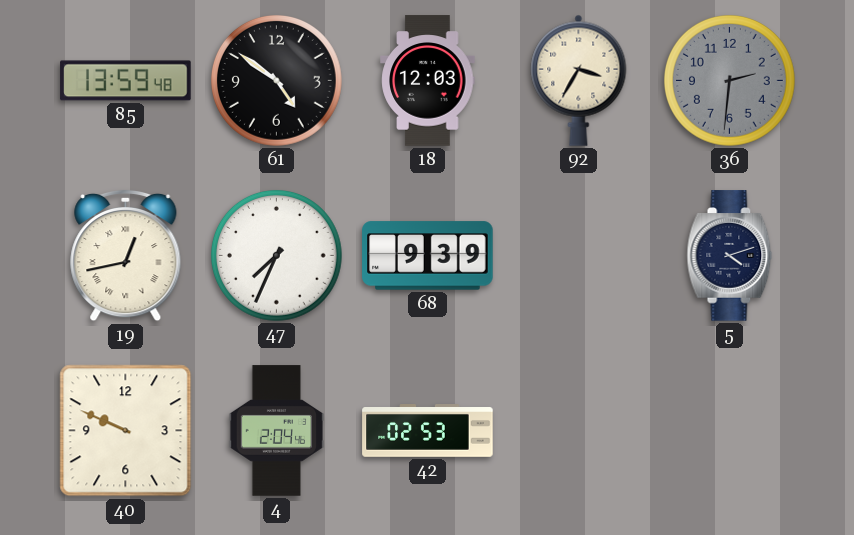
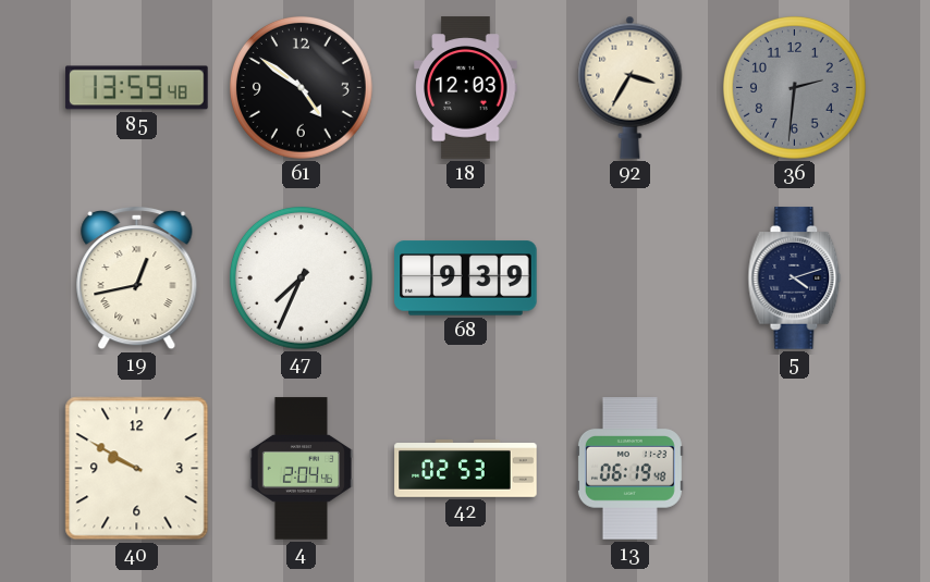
40: 9:49 -> 9:50
13: none -> 06:19
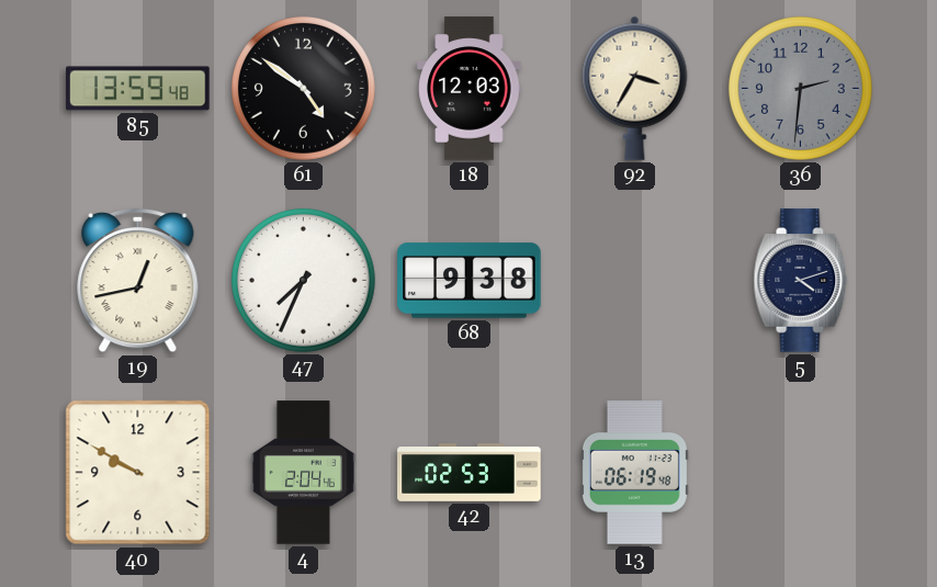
68: 9:39 -> 9:38
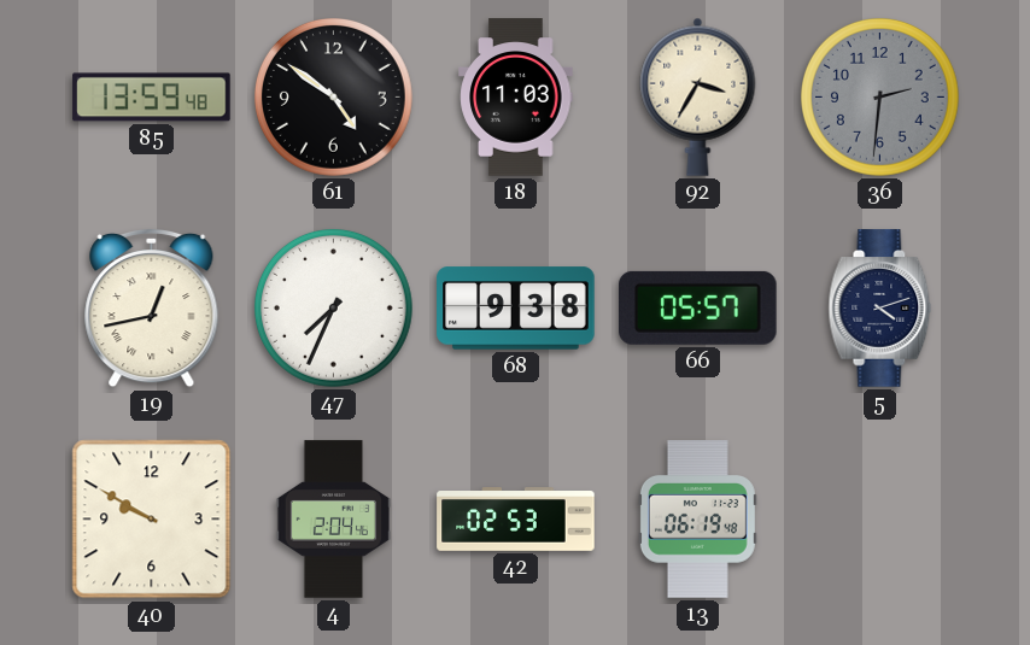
18: 12:03 -> 11:03
66: none -> 05:57
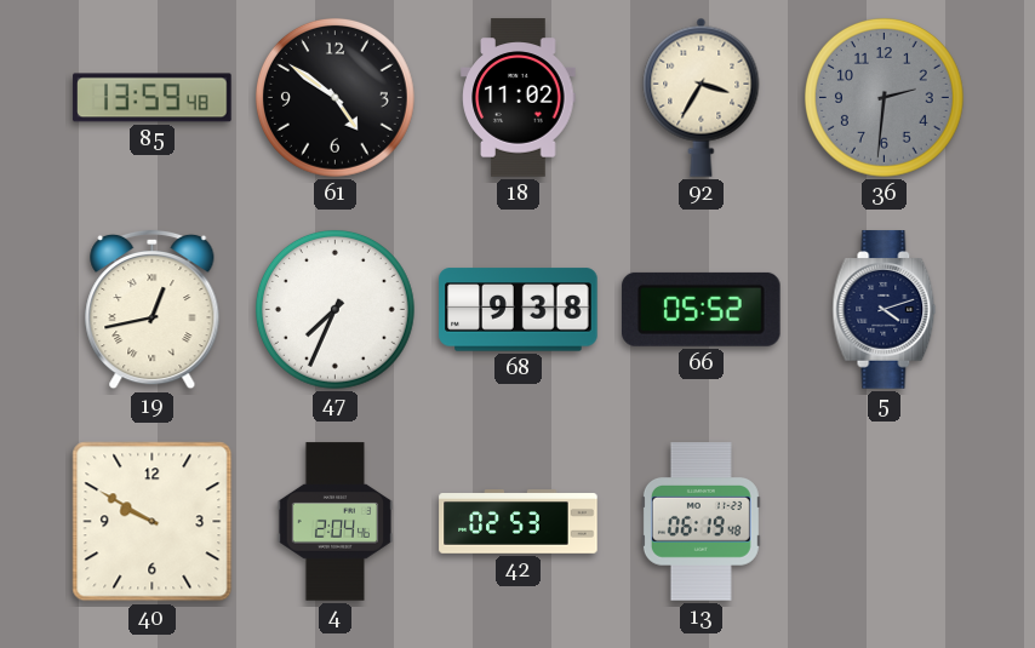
18: 11:03 -> 11:02
66: 05:57 -> 05:52
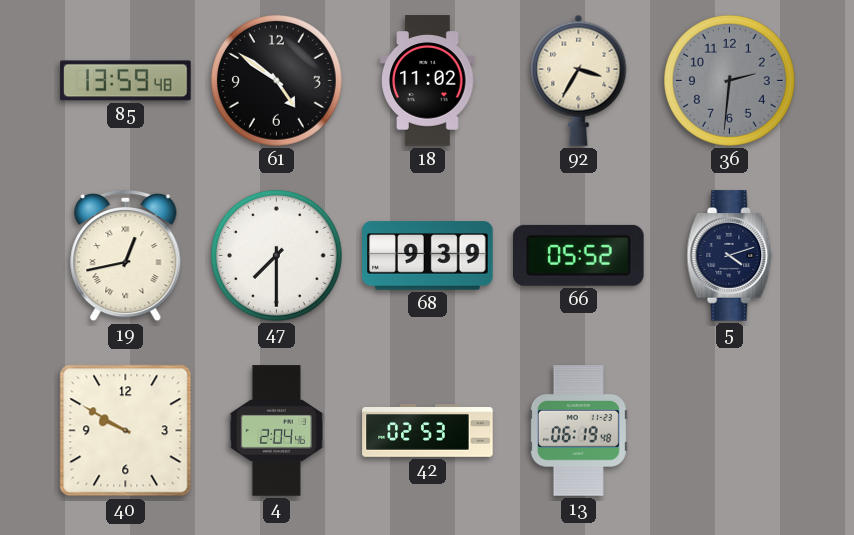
47: 7:34 -> 7:30
68: 9:38 -> 9:39
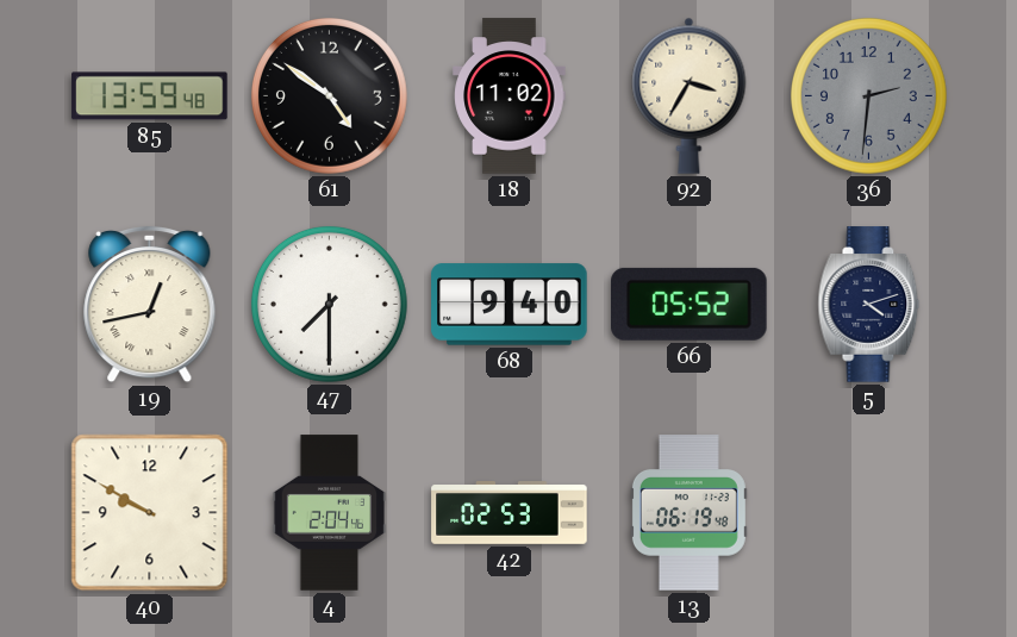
68: 9:39 -> 9:40
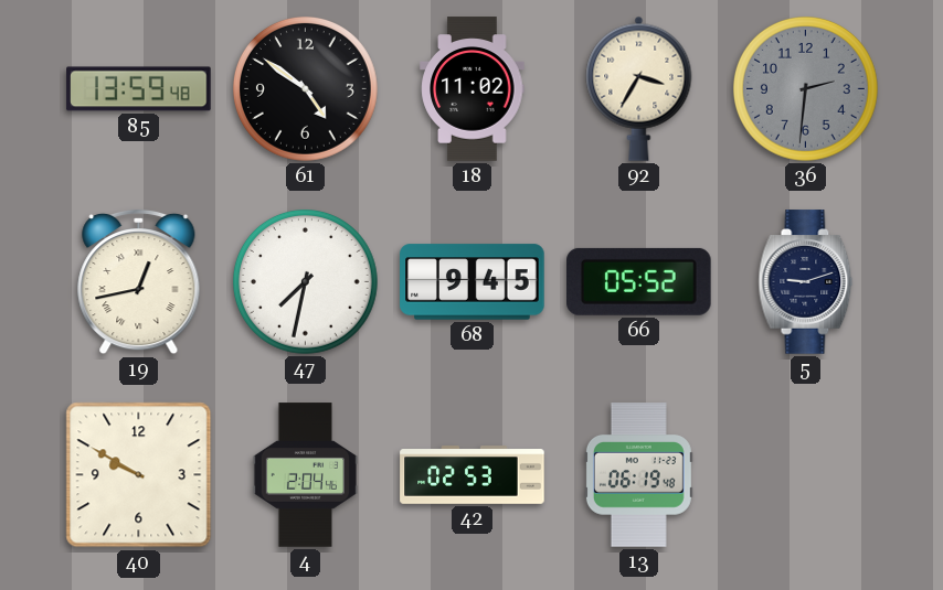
47: 7:30 -> 7:32
68: 9:40 -> 9:45
5: 4:12 -> 9:12
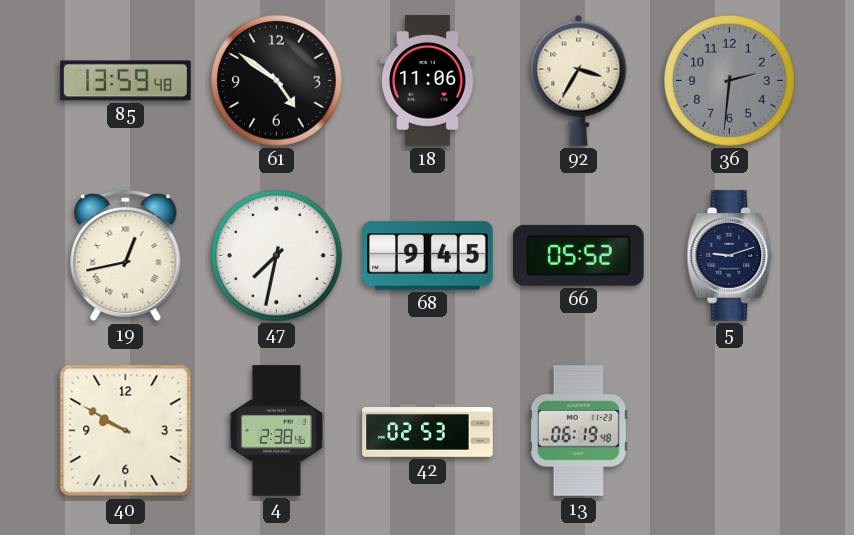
18: 11:02 -> 11:06
4: 2:04 -> 2:38
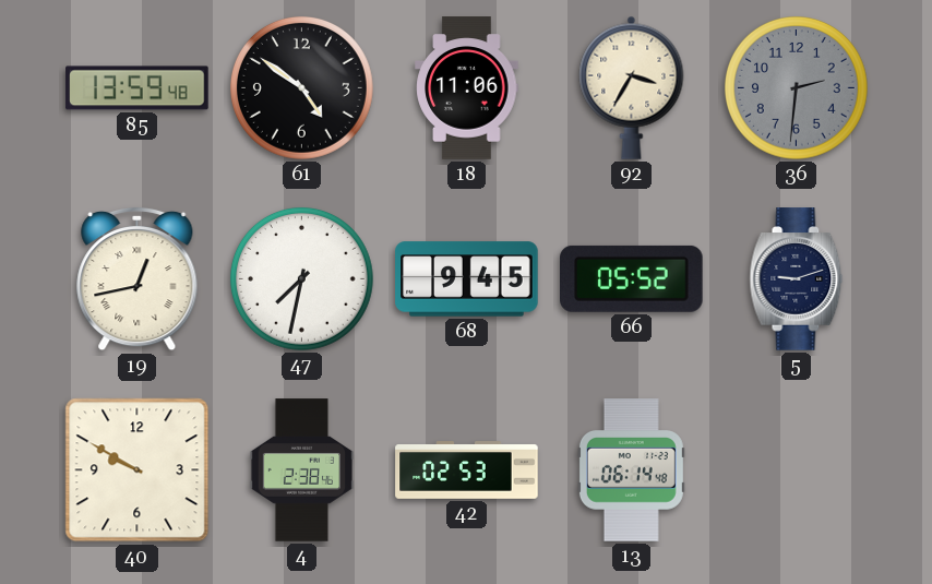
13: 06:19 -> 06:14
